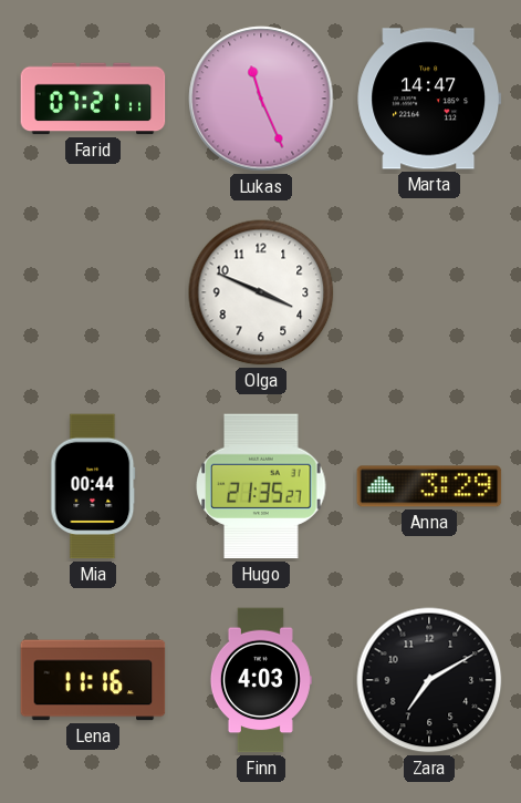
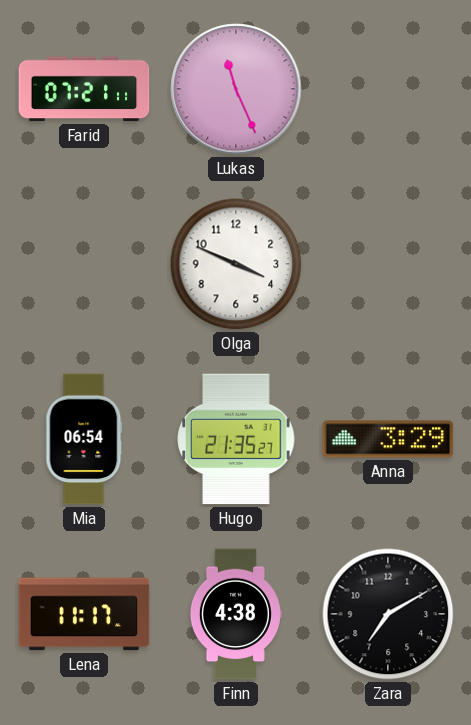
Marta: 14:47 -> none
Mia: 00:44 -> 06:54
Lena: 11:16 -> 11:17
Finn: 4:03 -> 4:38
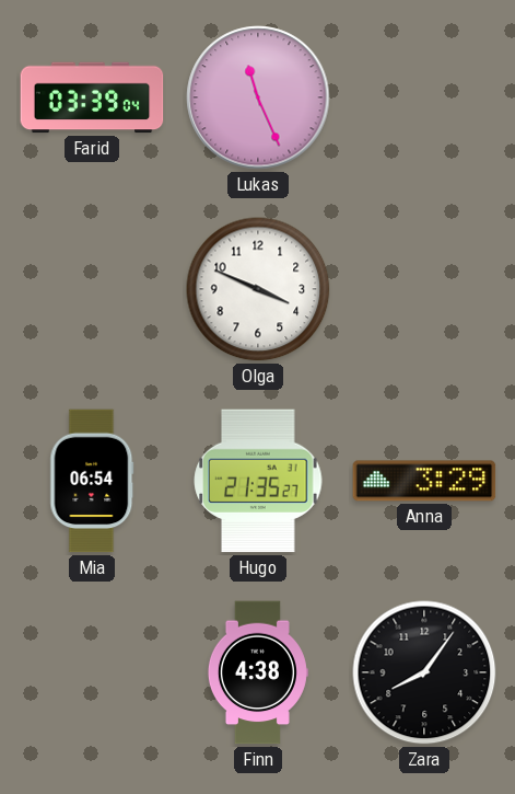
Farid: 07:21 -> 03:39
Lena: 11:17 -> none
Zara: 7:10 -> 8:06
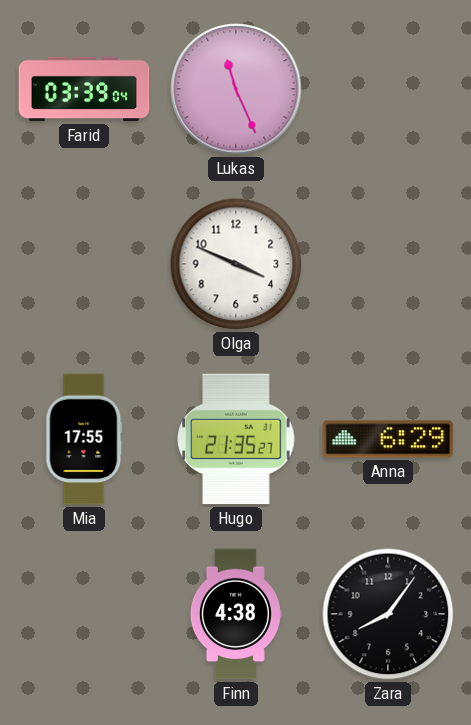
Mia: 06:54 -> 17:55
Anna: 3:29 -> 6:29
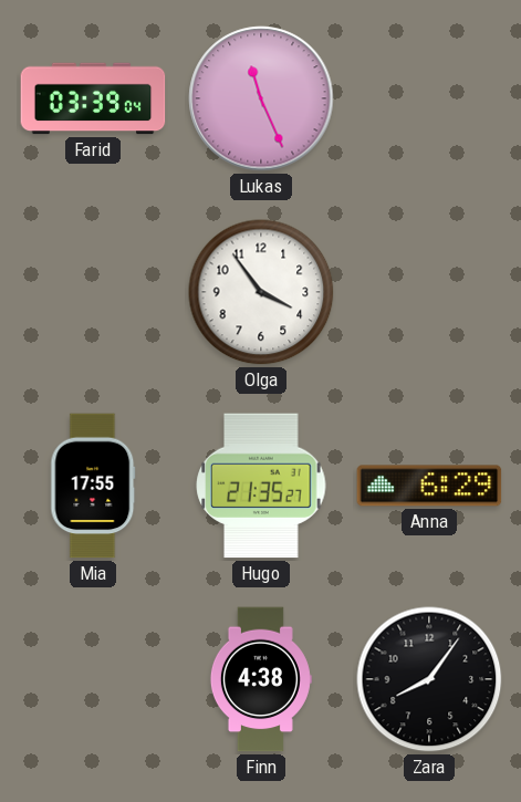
Olga: 3:49 -> 3:54
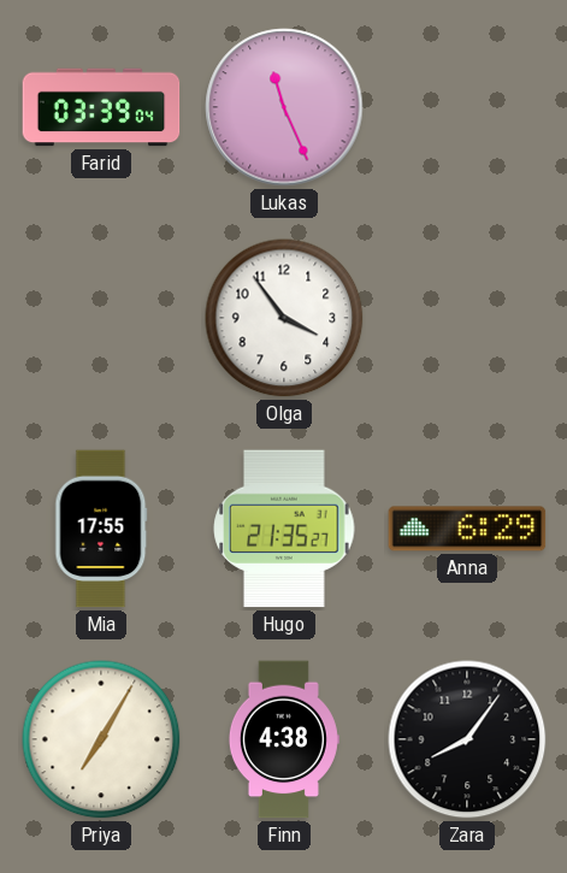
Priya: none -> 7:05
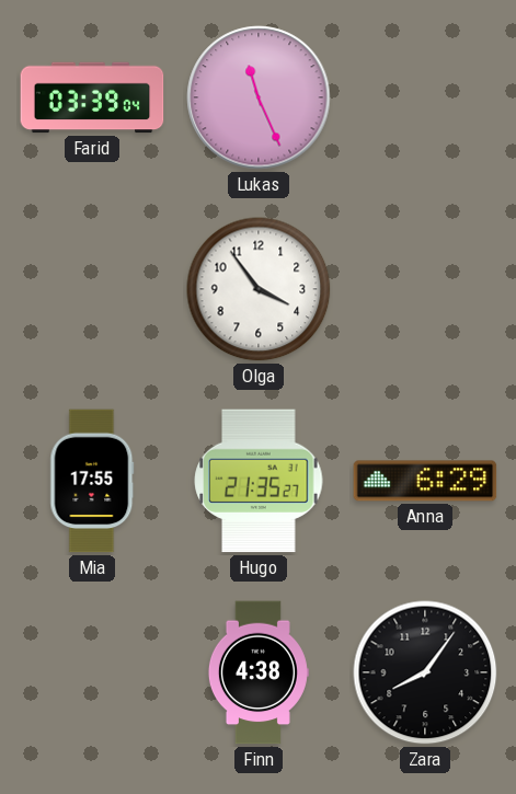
Priya: 7:05 -> none
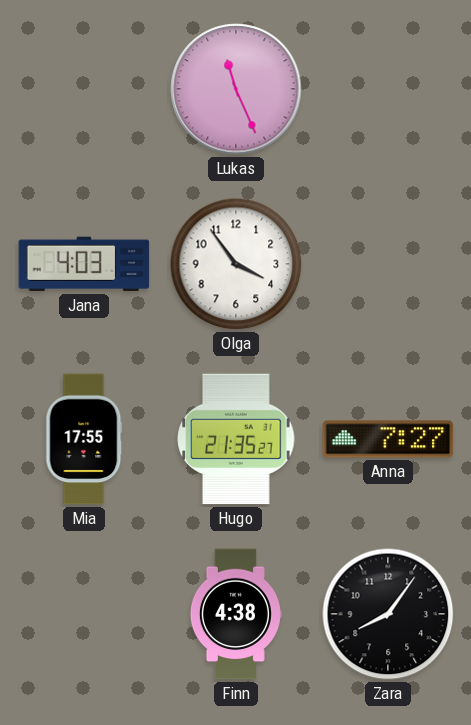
Farid: 03:39 -> none
Jana: none -> 4:03
Anna: 6:29 -> 7:27
